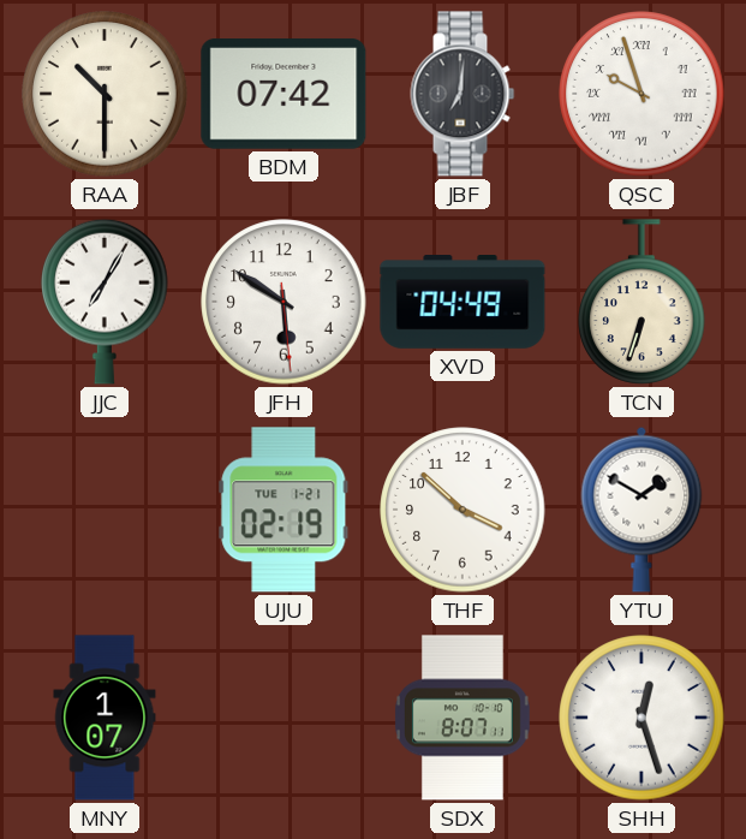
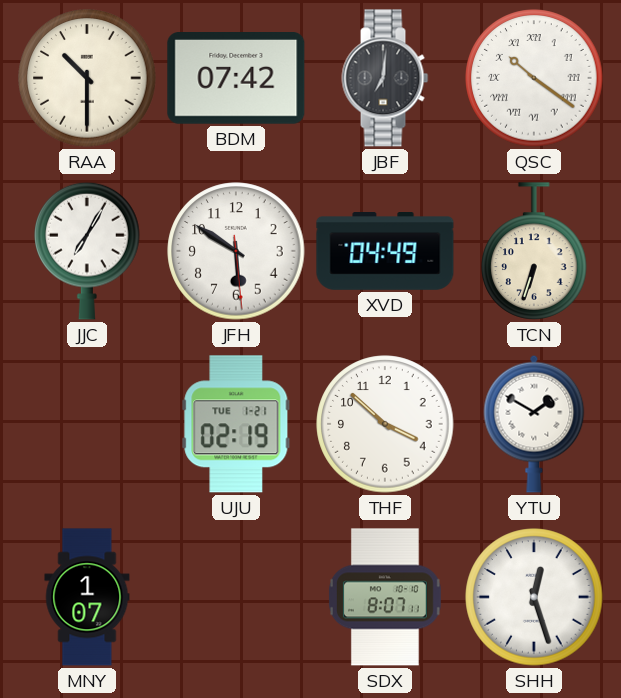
QSC: 9:57 -> 10:21
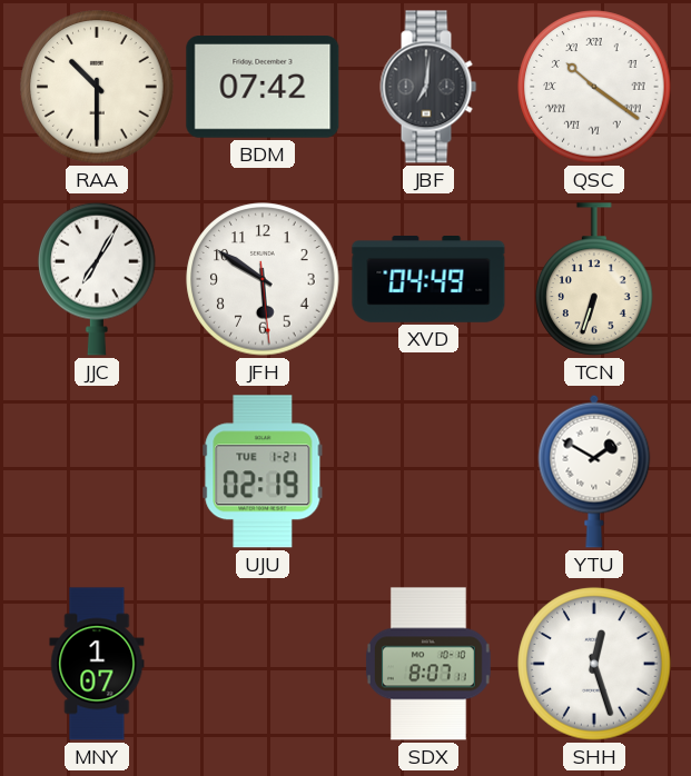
THF: 3:52 -> none
